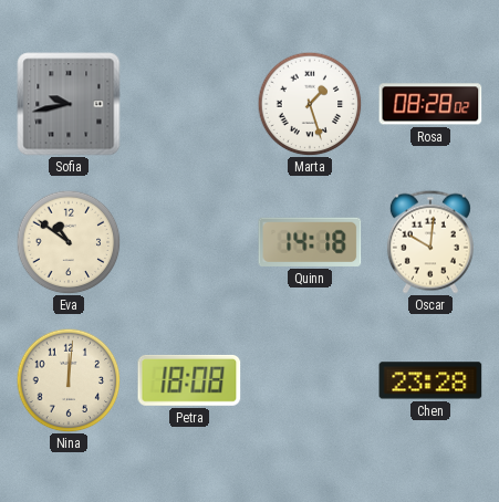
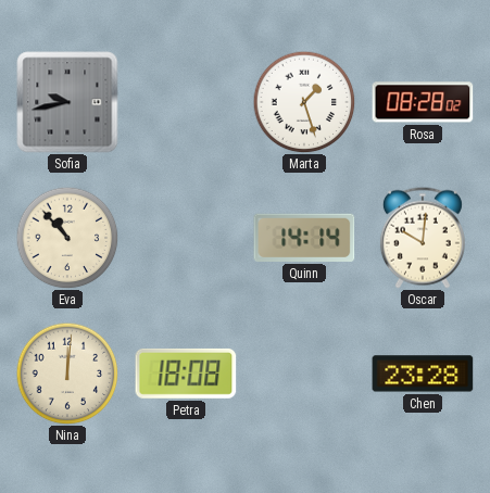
Eva: 10:51 -> 10:53
Quinn: 14:18 -> 14:14
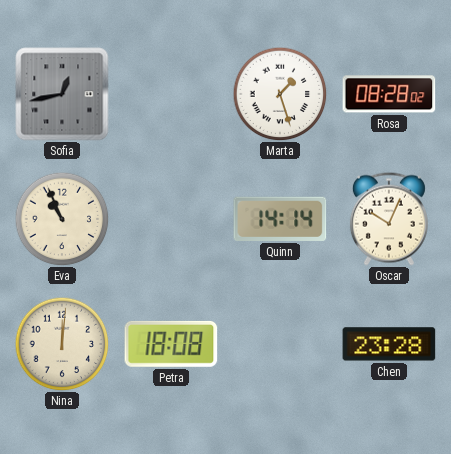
Sofia: 9:43 -> 12:43
Eva: 10:53 -> 10:56
Oscar: 10:01 -> 10:04
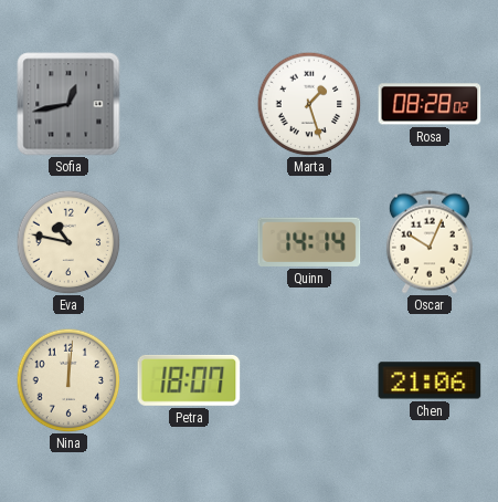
Eva: 10:56 -> 10:47
Petra: 18:08 -> 18:07
Chen: 23:28 -> 21:06
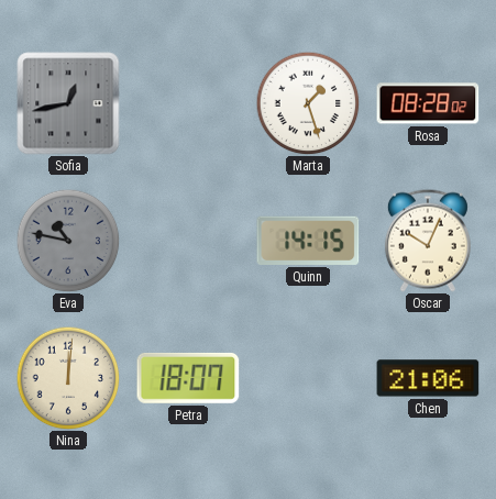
Eva dial: cream -> grey
Quinn: 14:14 -> 14:15
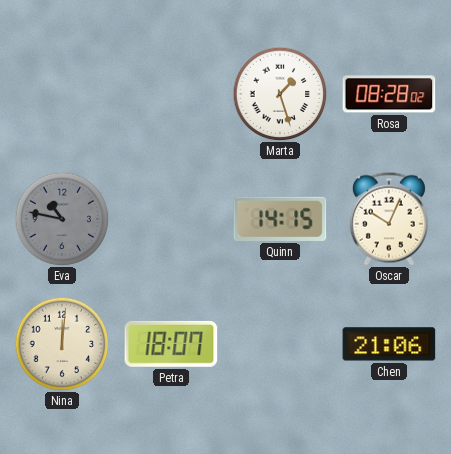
Sofia: 12:43 -> none
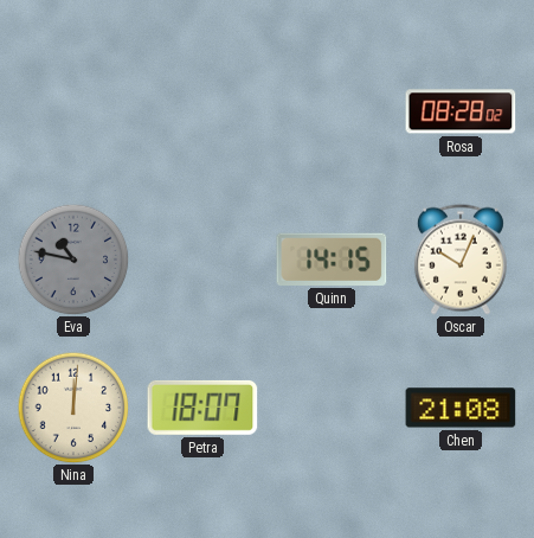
Marta: 1:27 -> none
Chen: 21:06 -> 21:08
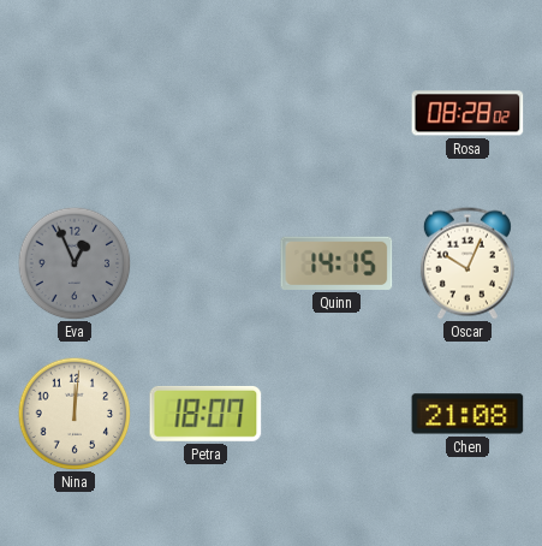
Eva: 10:47 -> 12:56
